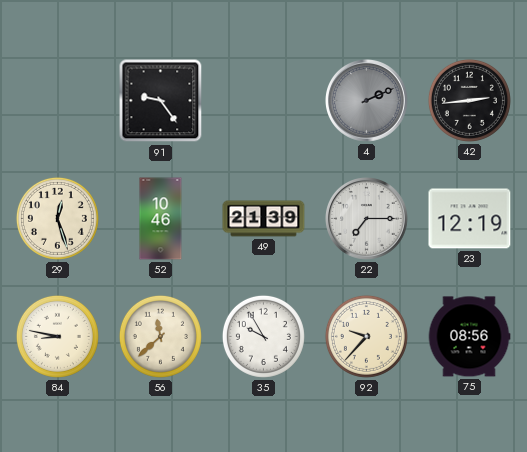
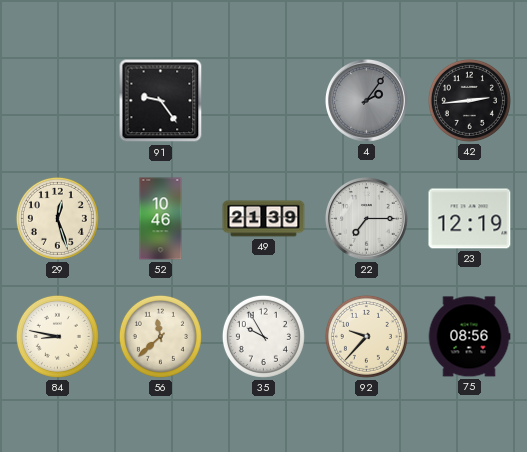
4: 2:11 -> 2:06
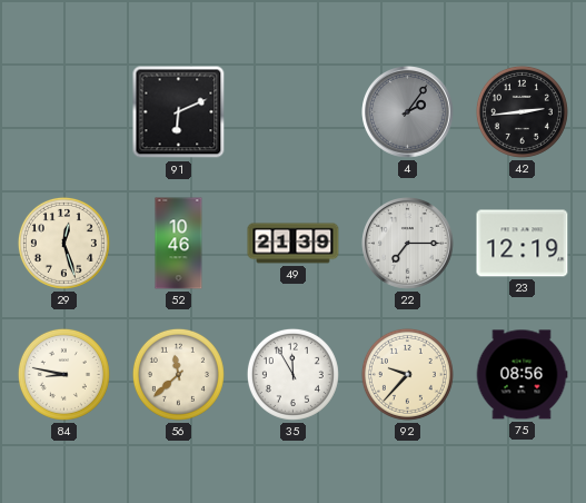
91: 9:24 -> 6:11
35: 9:55 -> 11:55
